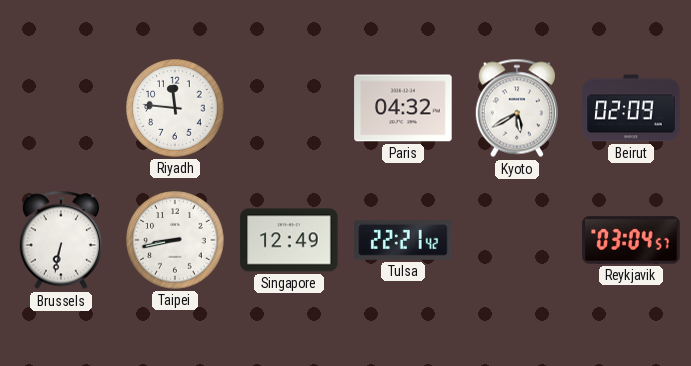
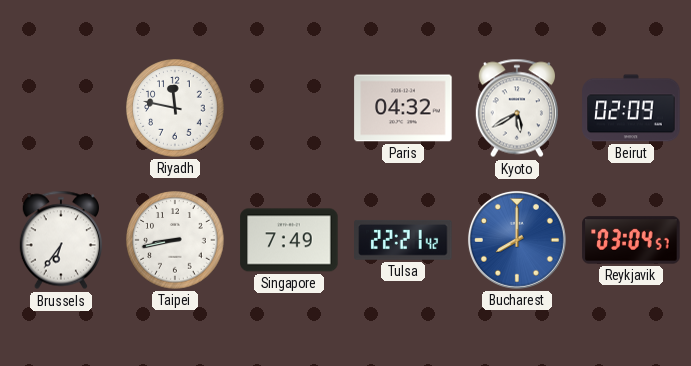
Riyadh: 11:46 -> 11:47
Brussels: 6:32 -> 6:36
Singapore: 12:49 -> 7:49
Bucharest: none -> 8:00
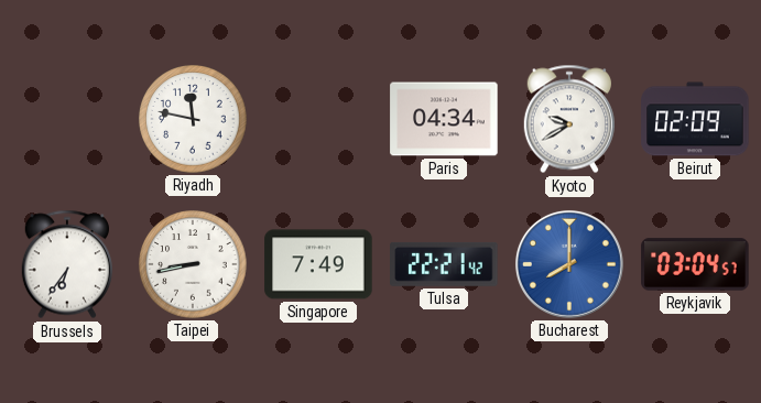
Paris: 04:32 -> 04:34
Kyoto: 5:40 -> 9:40
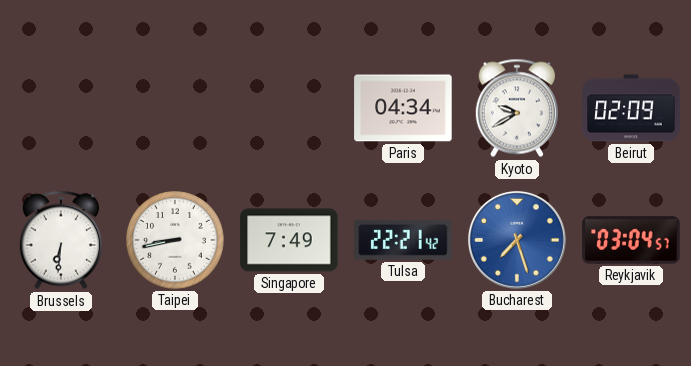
Riyadh: 11:47 -> none
Brussels: 6:36 -> 6:31
Bucharest: 8:00 -> 7:27
